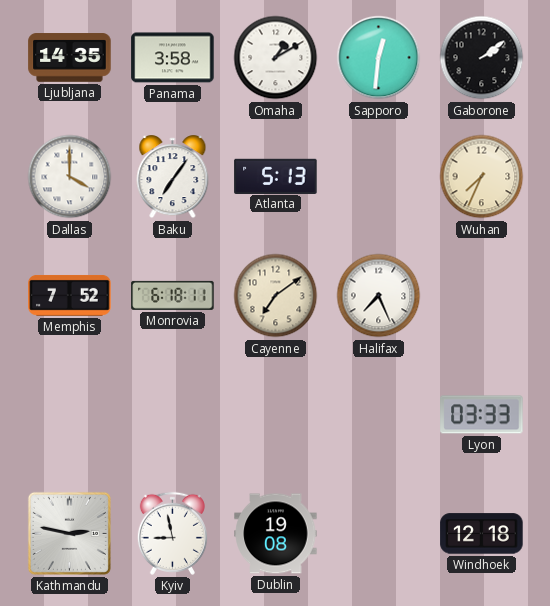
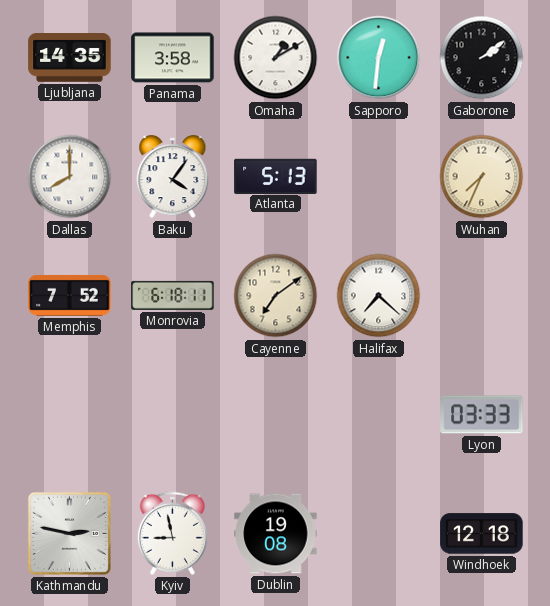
Dallas: 4:00 -> 8:00
Baku: 7:06 -> 4:06
Halifax: 7:26 -> 7:22
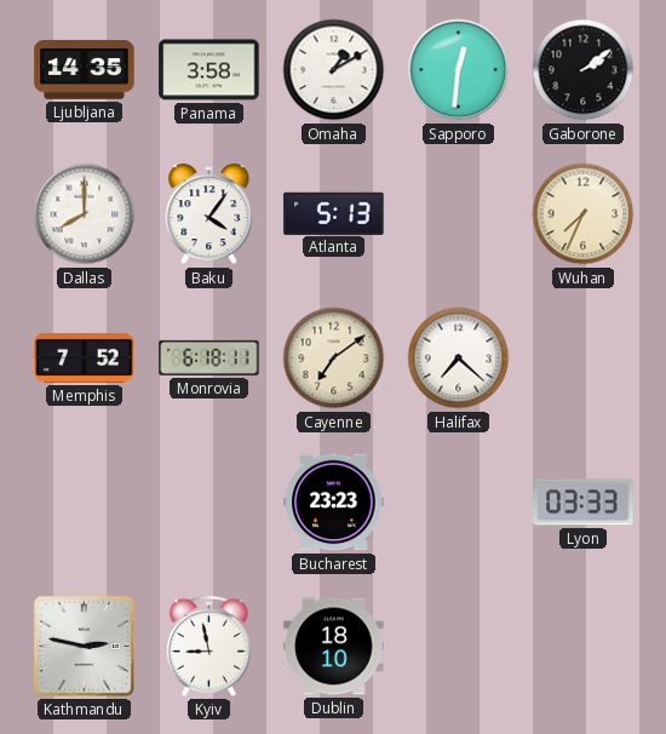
Bucharest: none -> 23:23
Dublin: 19:08 -> 18:10
Windhoek: 12:18 -> none
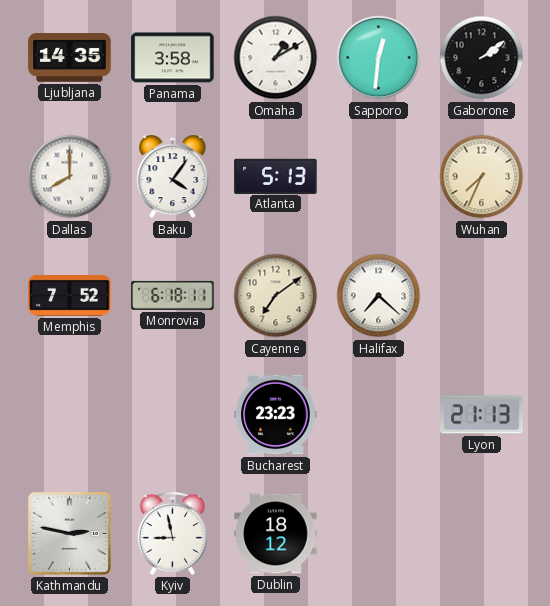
Lyon: 03:33 -> 21:13
Dublin: 18:10 -> 18:12
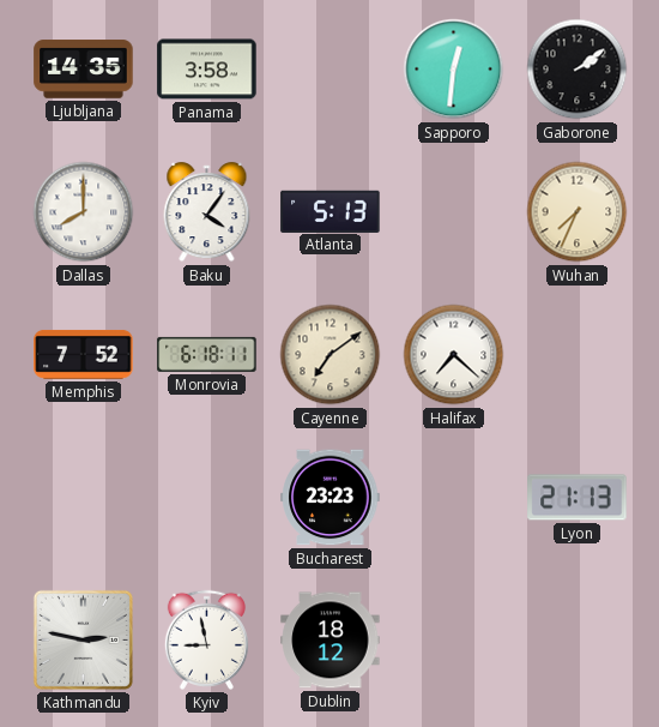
Omaha: 1:10 -> none
